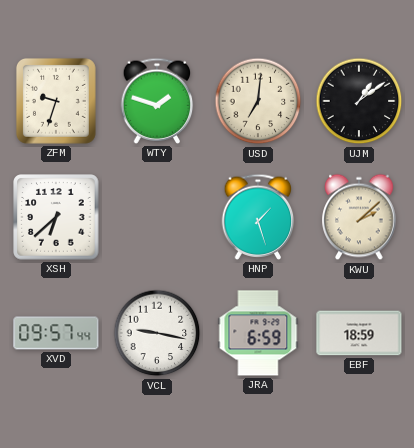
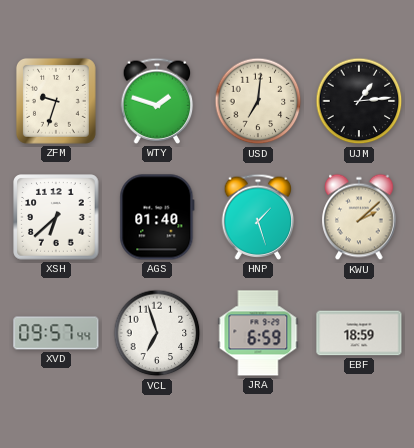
UJM: 1:09 -> 1:14
AGS: none -> 01:40
VCL: 9:17 -> 6:57
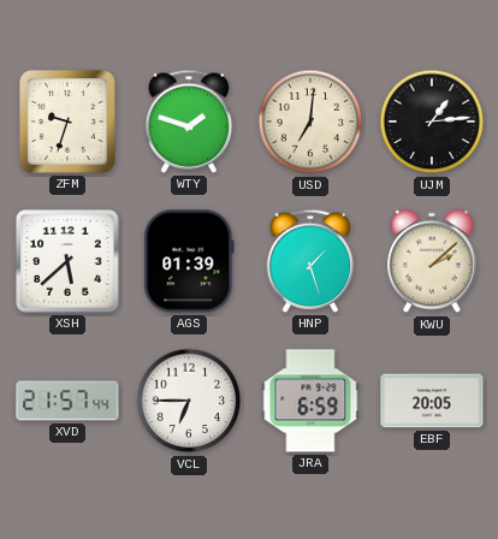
XSH: 6:38 -> 5:38
AGS: 01:40 -> 01:39
XVD: 09:57 -> 21:57
VCL: 6:57 -> 6:45
EBF: 18:59 -> 20:05
